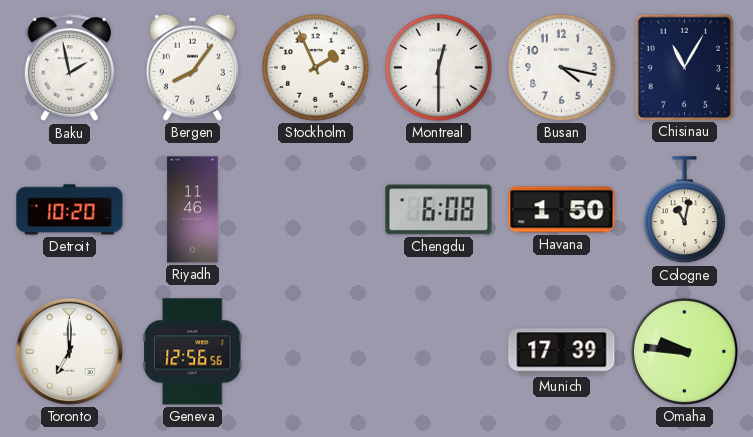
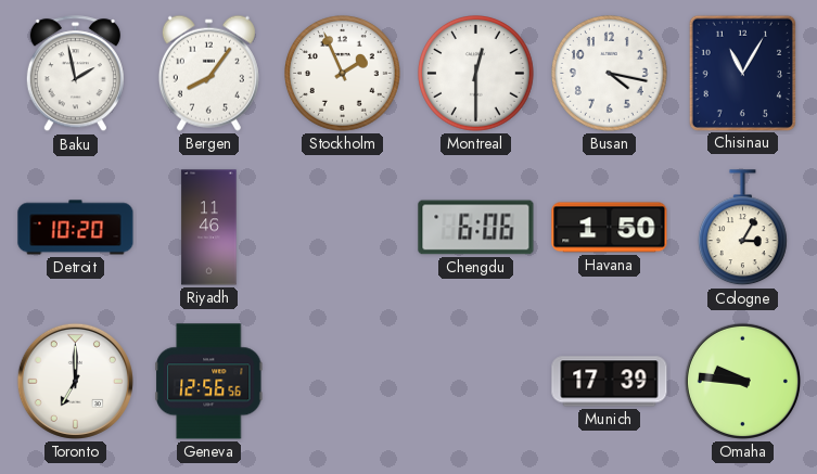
Chengdu: 6:08 -> 6:06
Cologne: 11:02 -> 3:05
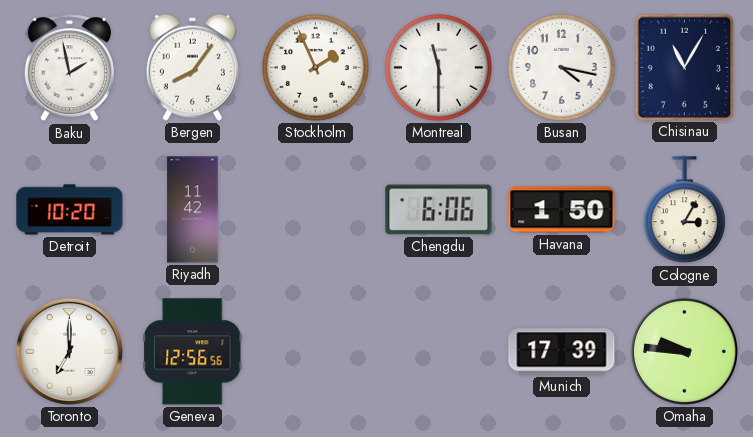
Montreal: 12:30 -> 11:30
Riyadh: 11:46 -> 11:42
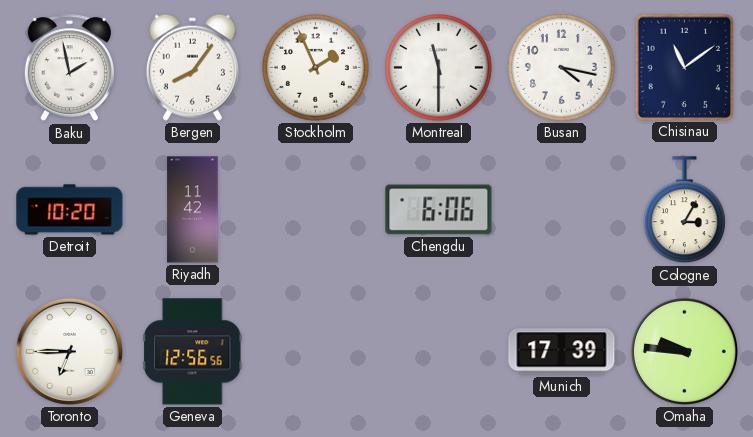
Chisinau: 11:05 -> 11:09
Havana: 1:50 -> none
Toronto: 7:00 -> 6:45
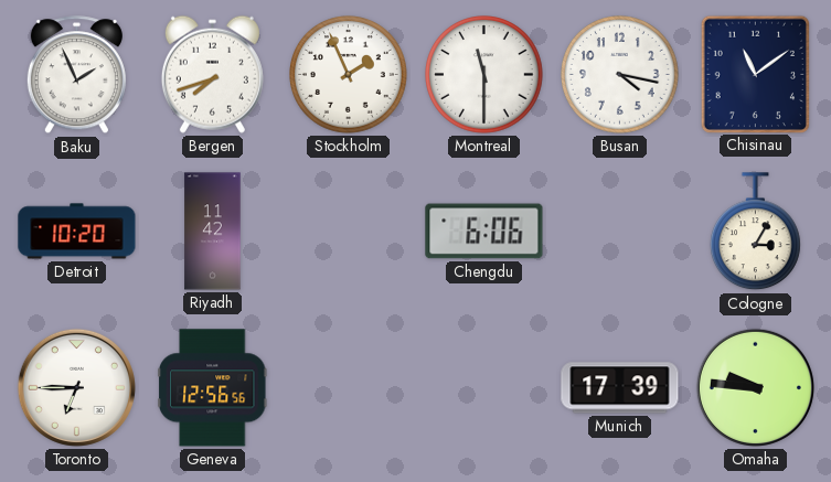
Baku: 1:58 -> 1:56
Bergen: 8:06 -> 7:42
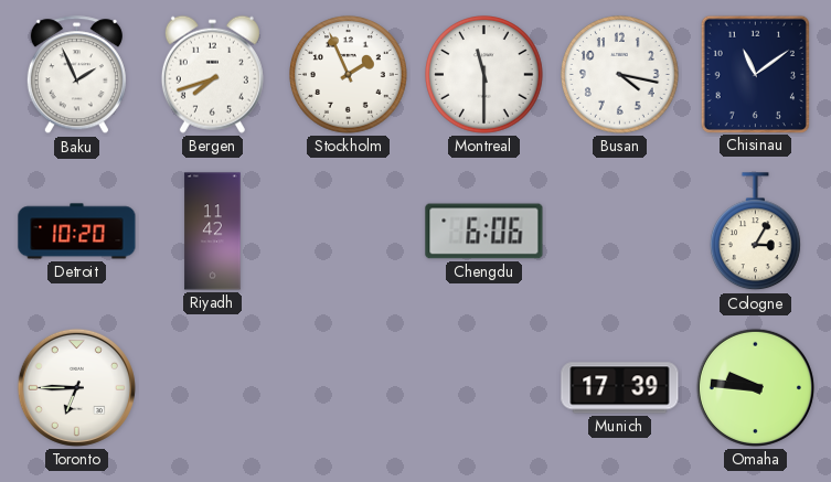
Geneva: 12:56 -> none
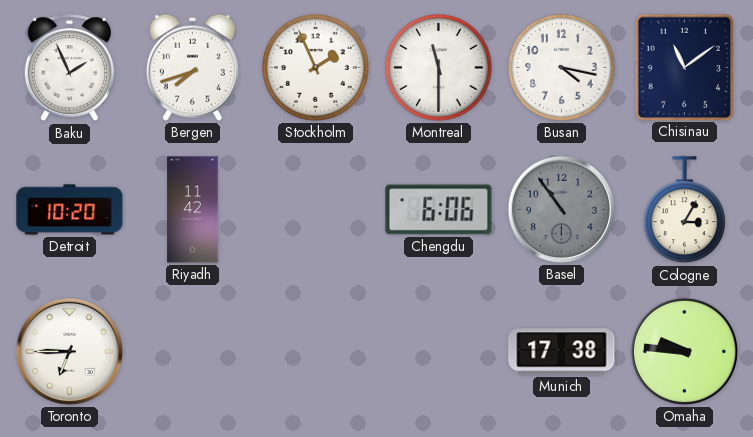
Basel: none -> 10:54
Munich: 17:39 -> 17:38
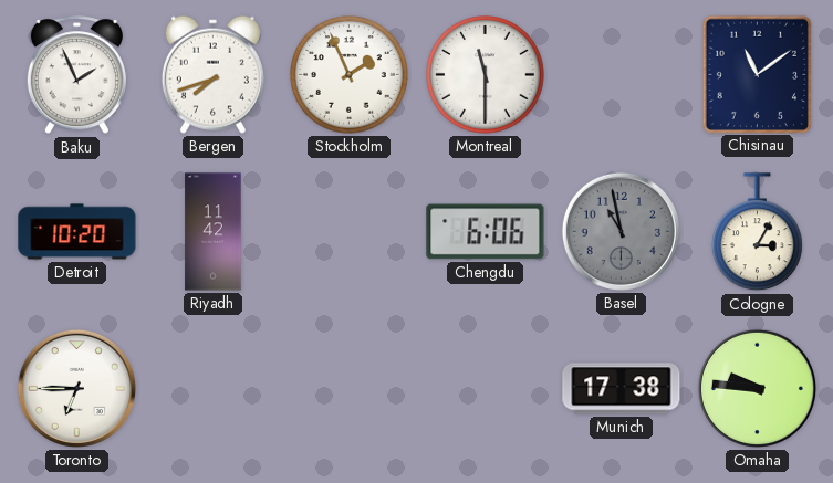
Busan: 4:17 -> none
Basel: 10:54 -> 10:58
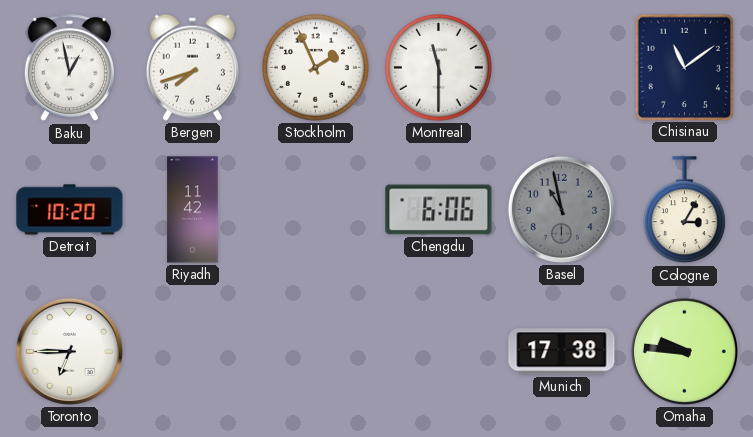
Baku: 1:56 -> 12:58
